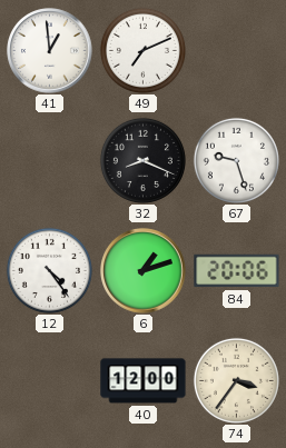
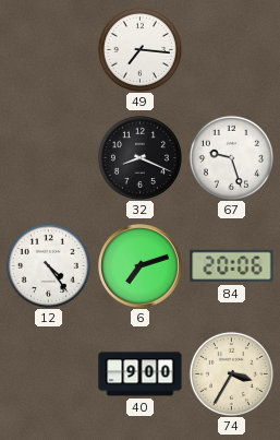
41: 12:59 -> none
49: 7:11 -> 7:16
6: 1:12 -> 7:12
40: 12:00 -> 9:00
74: 3:36 -> 3:35
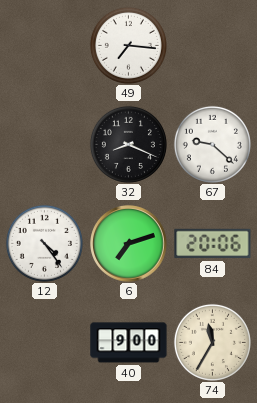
67: 9:27 -> 9:22
74: 3:35 -> 11:35
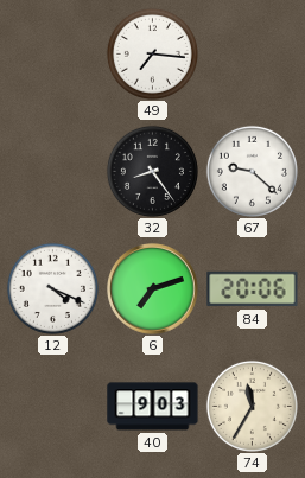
32: 8:19 -> 8:24
12: 4:24 -> 4:19
40: 9:00 -> 9:03
